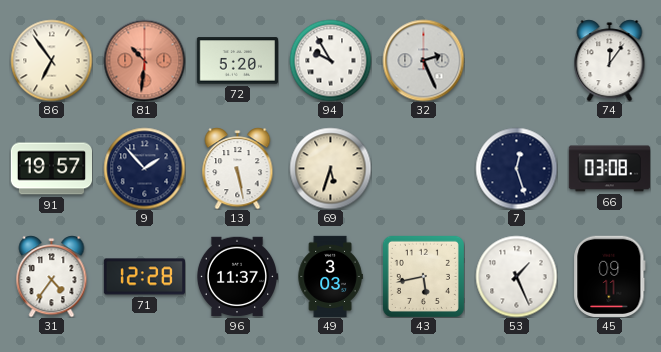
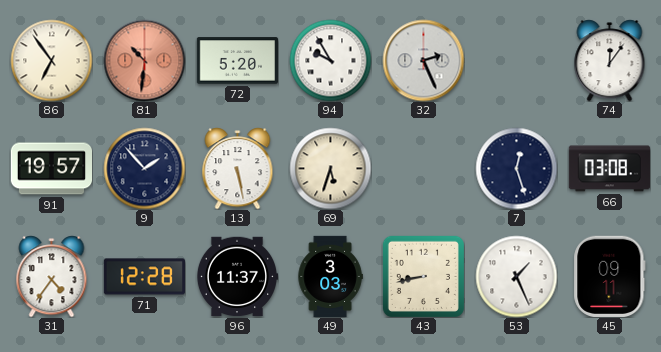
43: 5:43 -> 8:43
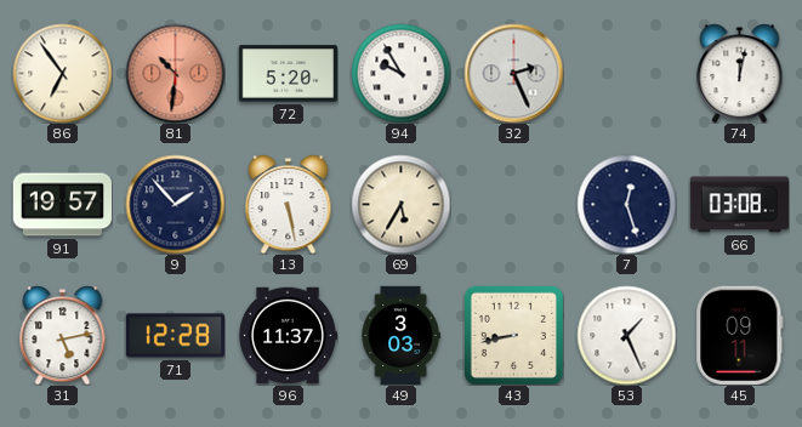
74: 12:06 -> 12:02
69: 5:33 -> 5:35
31: 4:36 -> 5:13
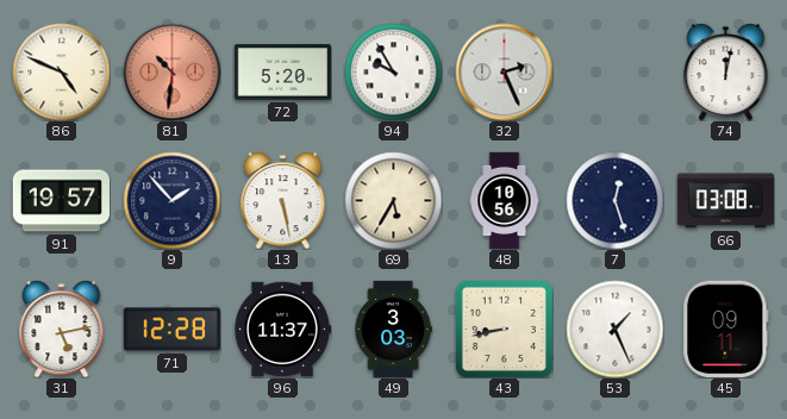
86: 6:54 -> 4:49
48: none -> 10:56
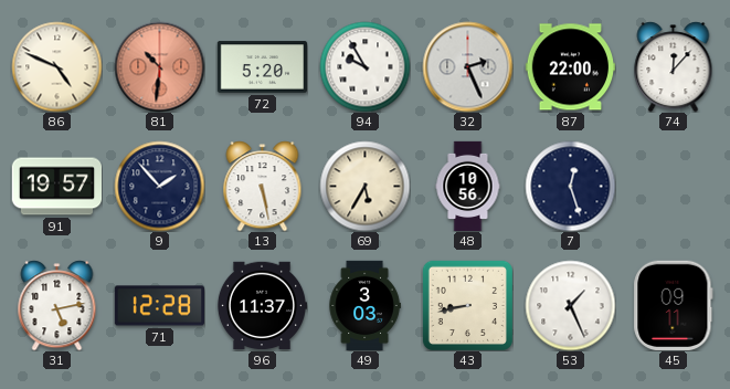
87: none -> 22:00
74: 12:02 -> 12:07
66: 03:08 -> none
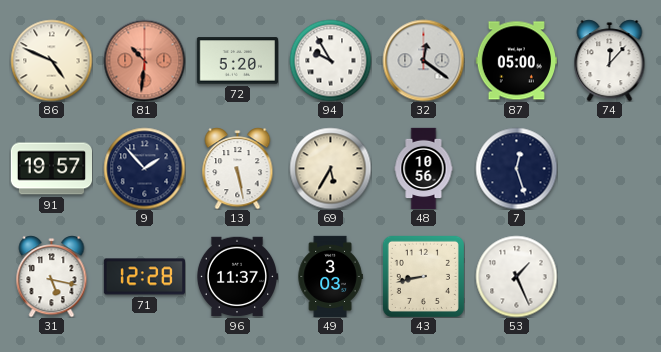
32: 2:26 -> 12:21
87: 22:00 -> 05:00
31: 5:13 -> 5:17
45: 09:11 -> none
